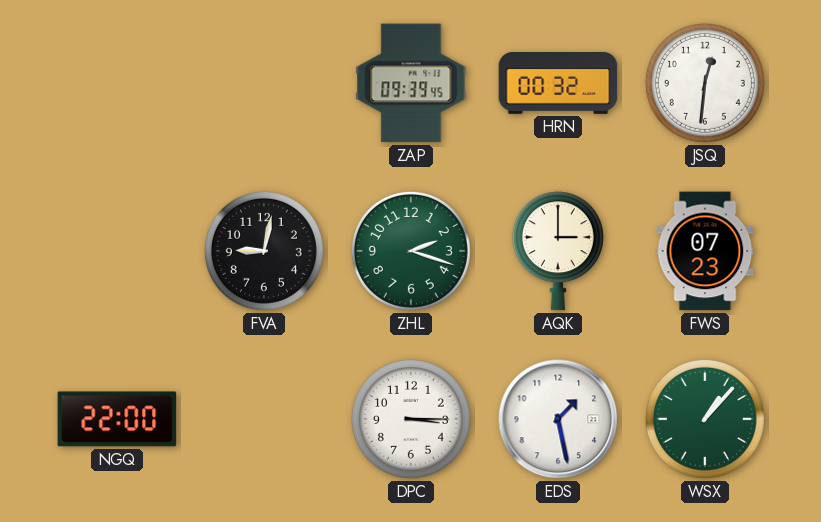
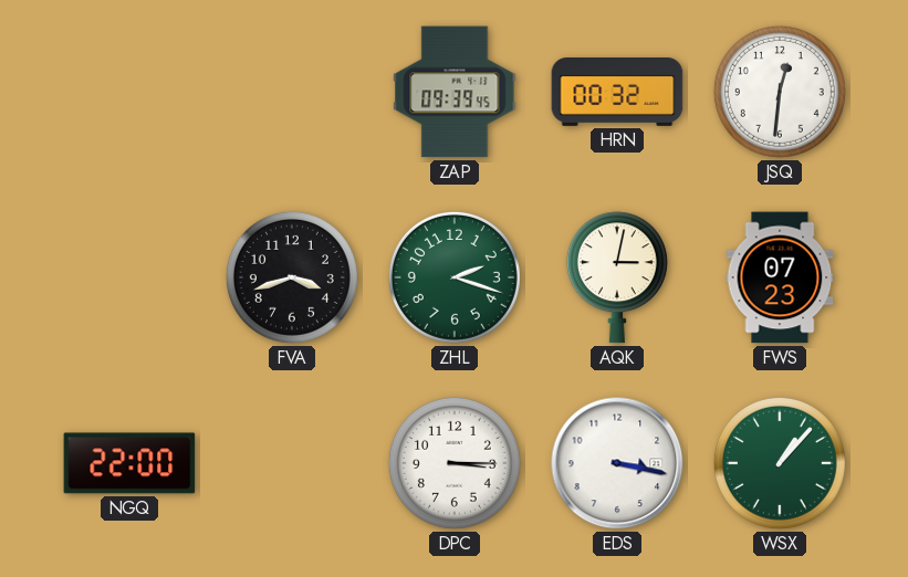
FVA: 9:02 -> 3:42
AQK: 3:00 -> 3:02
EDS: 1:28 -> 3:17
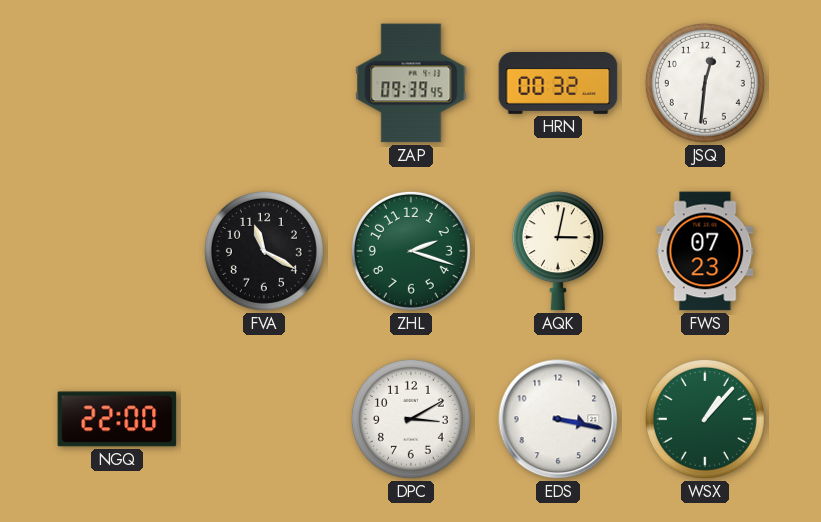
FVA: 3:42 -> 11:20
DPC: 3:15 -> 3:10
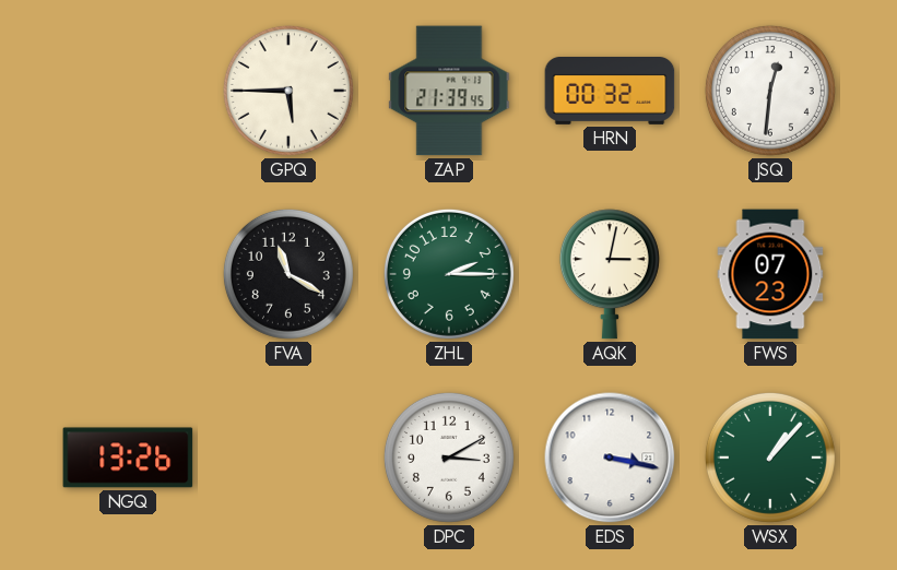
GPQ: none -> 5:45
ZAP: 09:39 -> 21:39
ZHL: 2:18 -> 2:15
NGQ: 22:00 -> 13:26
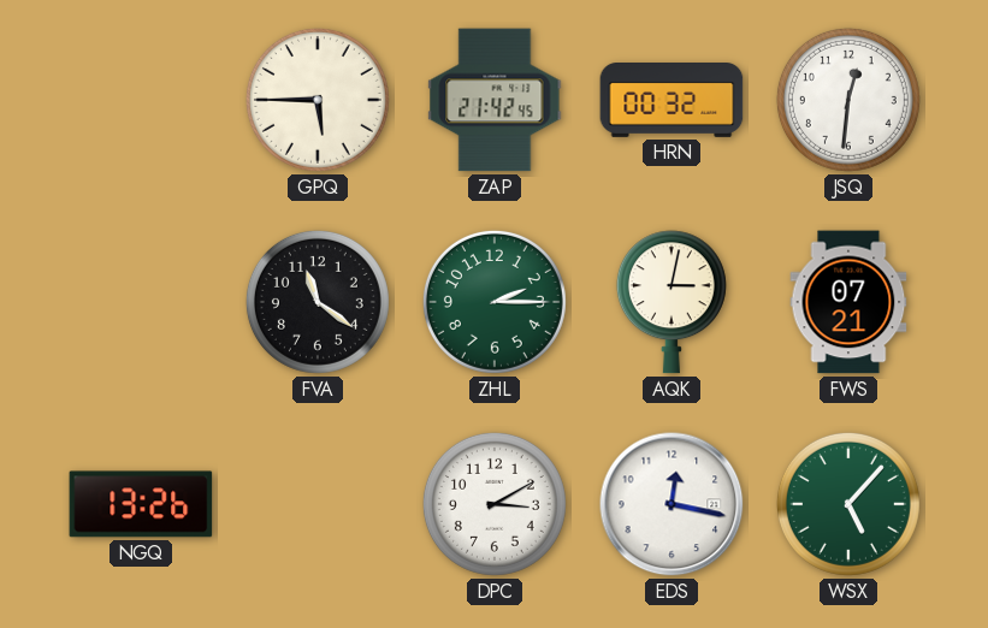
ZAP: 21:39 -> 21:42
FVA: 11:20 -> 11:21
FWS: 07:23 -> 07:21
EDS: 3:17 -> 12:17
WSX: 1:07 -> 5:07
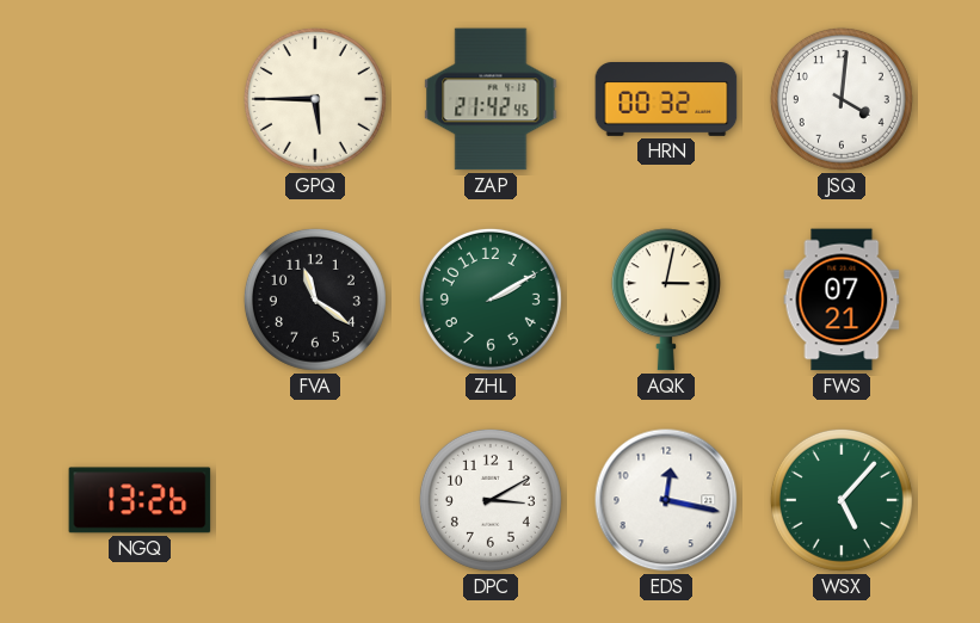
JSQ: 12:31 -> 4:01
ZHL: 2:15 -> 2:10
